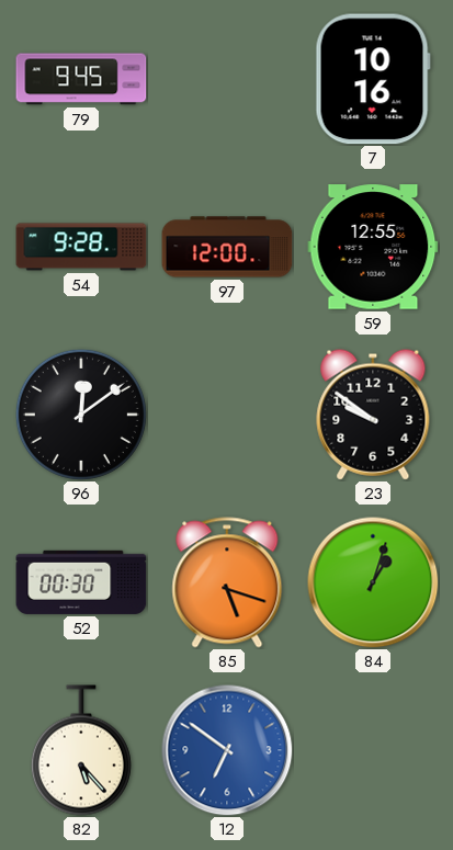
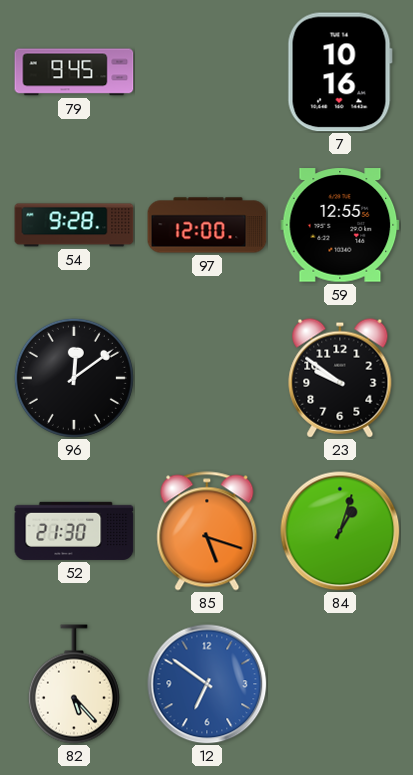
52: 00:30 -> 21:30
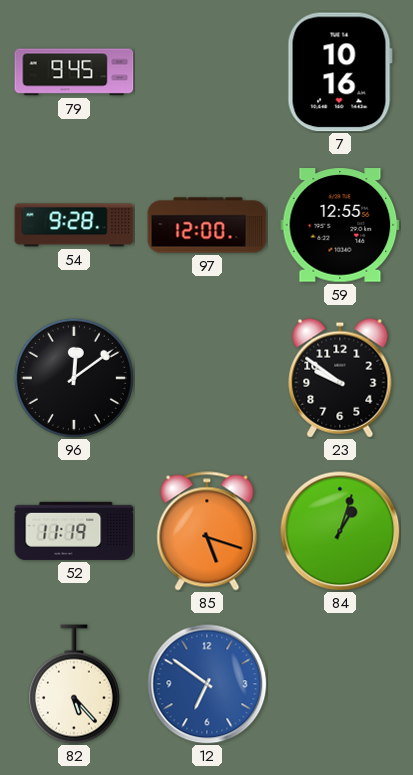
52: 21:30 -> 11:19
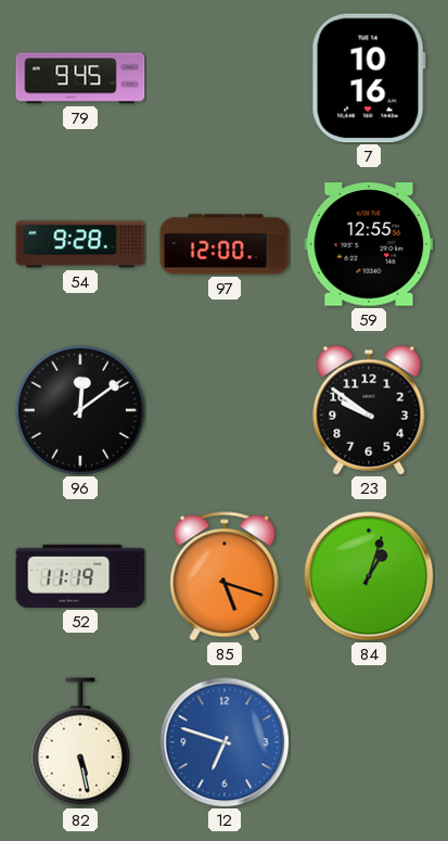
82: 5:23 -> 5:28
12: 6:51 -> 6:48
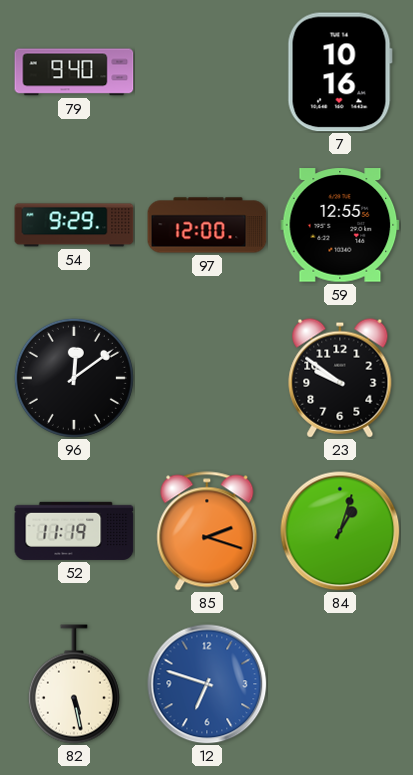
79: 9:45 -> 9:40
54: 9:28 -> 9:29
85: 5:18 -> 2:18
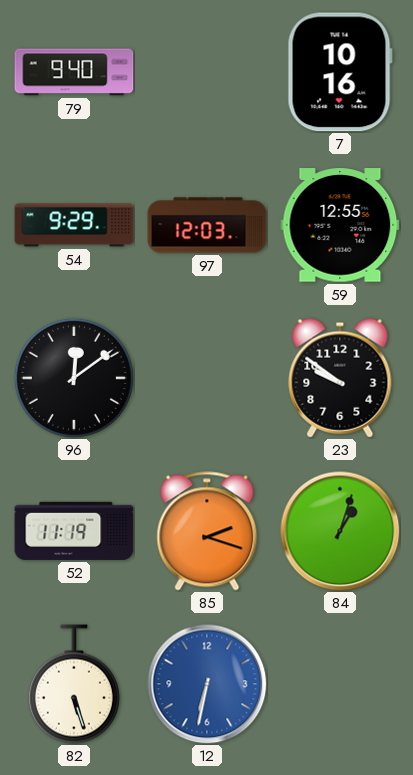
97: 12:00 -> 12:03
82: 5:28 -> 5:27
12: 6:48 -> 6:32
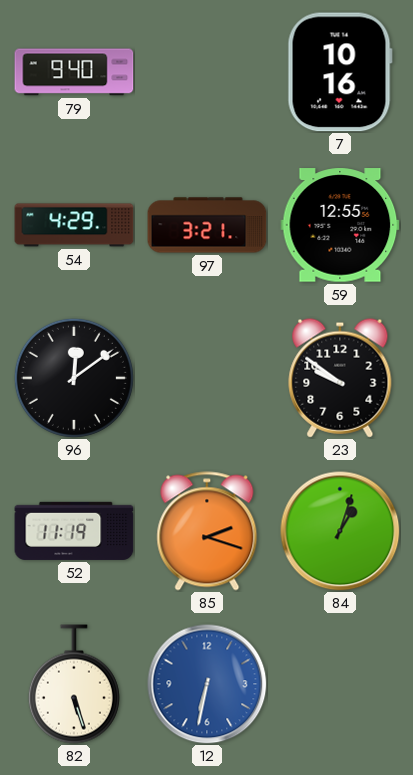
54: 9:29 -> 4:29
97: 12:03 -> 3:21
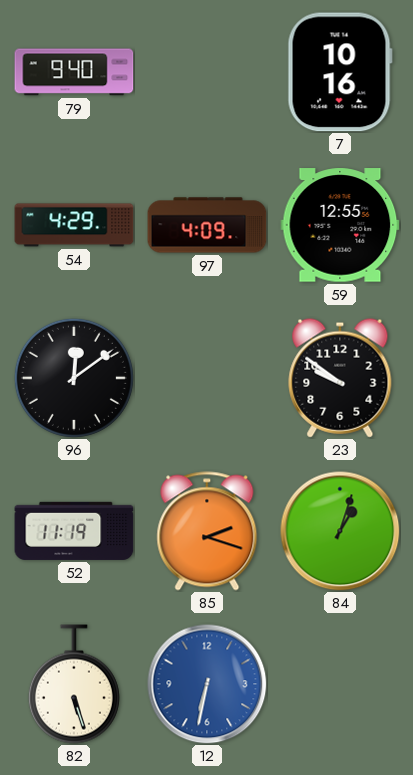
97: 3:21 -> 4:09
